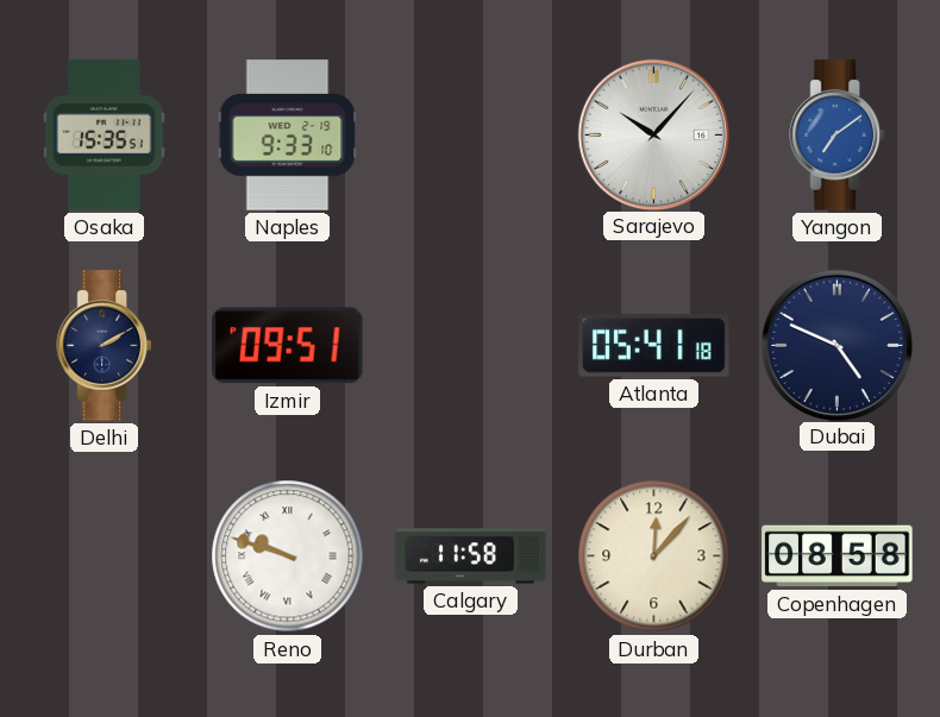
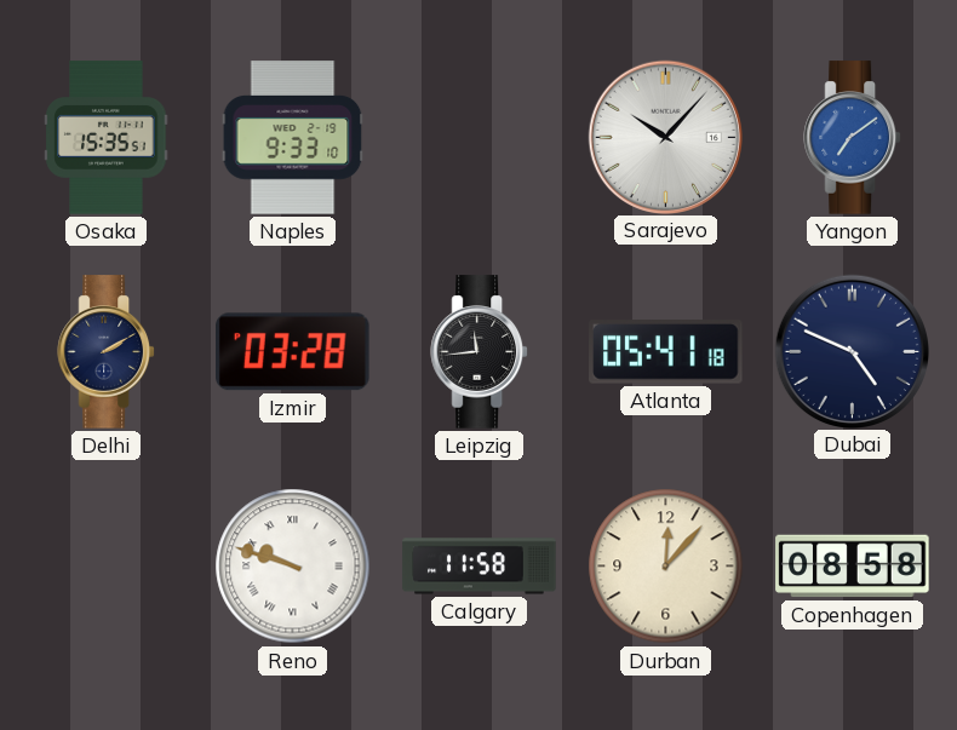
Izmir: 09:51 -> 03:28
Leipzig: none -> 11:44
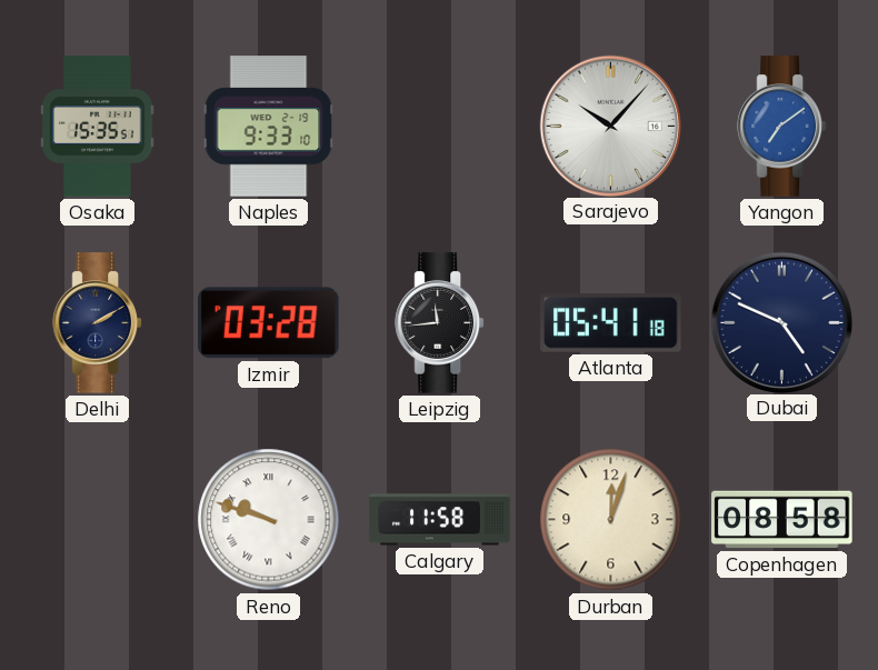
Durban: 12:07 -> 12:03
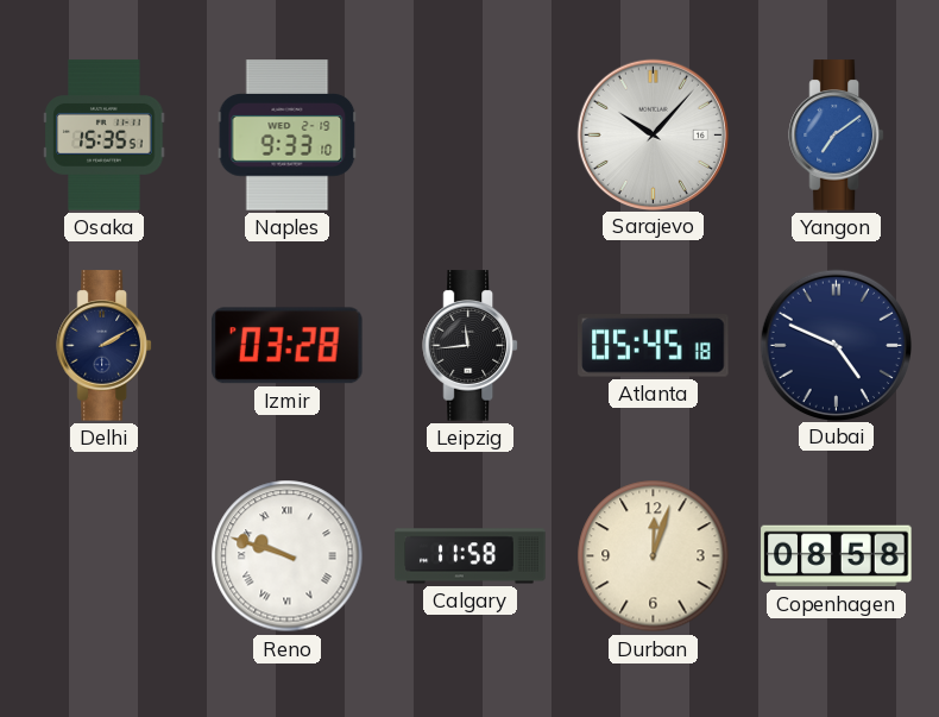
Atlanta: 05:41 -> 05:45
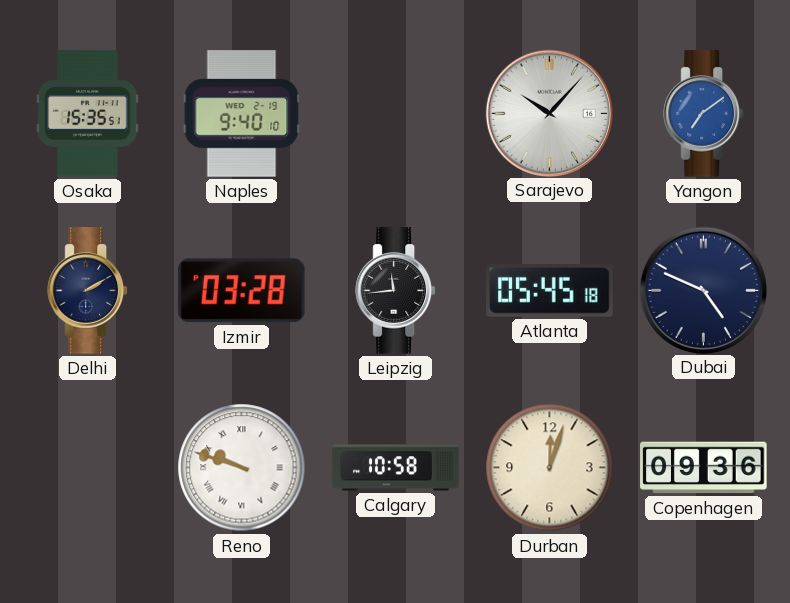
Naples: 9:33 -> 9:40
Calgary: 11:58 -> 10:58
Copenhagen: 08:58 -> 09:36
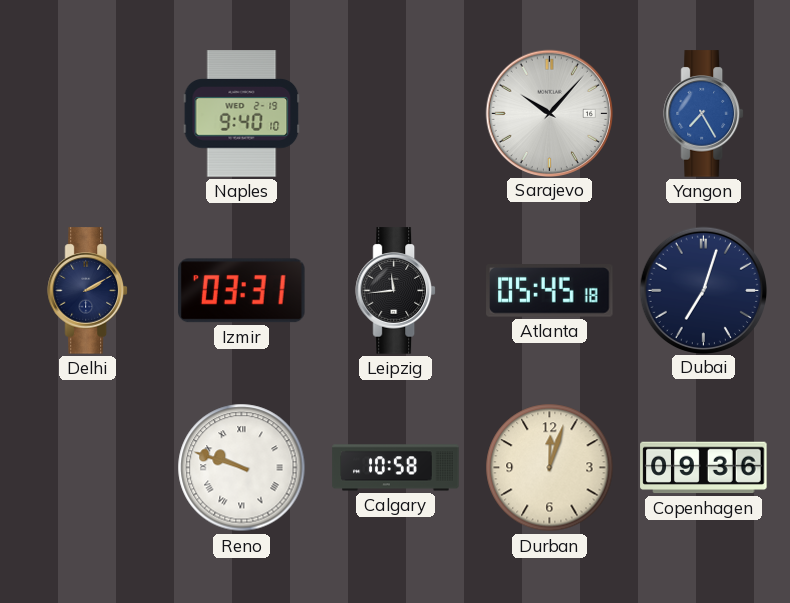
Osaka: 15:35 -> none
Yangon: 7:09 -> 7:25
Izmir: 03:28 -> 03:31
Dubai: 4:49 -> 7:03
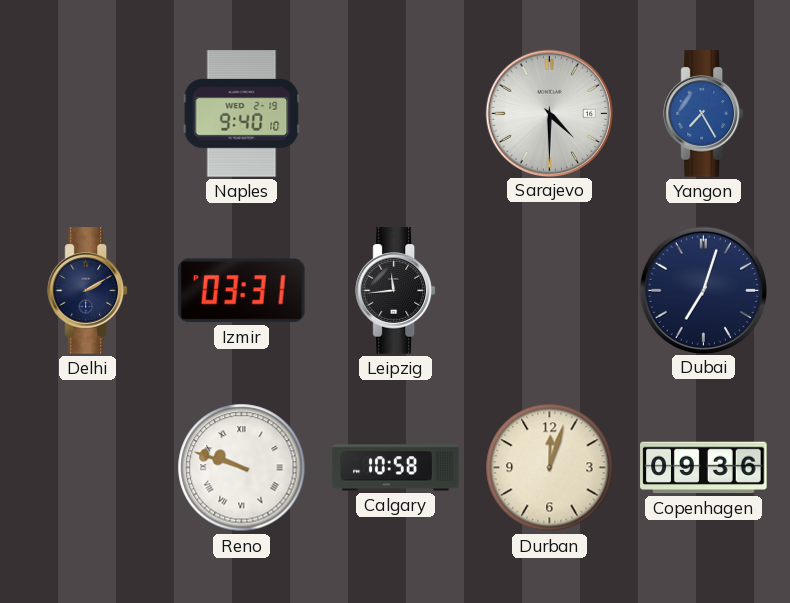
Sarajevo: 10:07 -> 4:30
Atlanta: 05:45 -> none
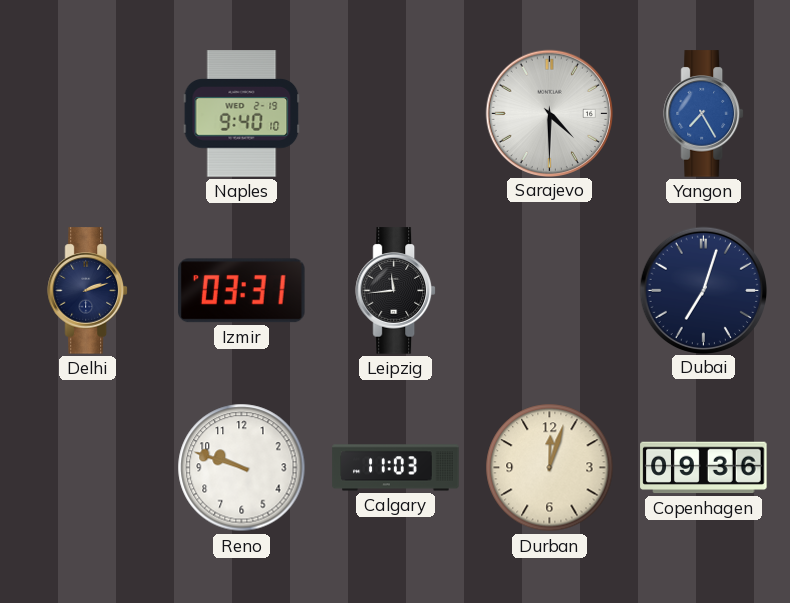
Delhi: 2:10 -> 2:12
Reno numerals: Roman -> Arabic
Calgary: 10:58 -> 11:03
